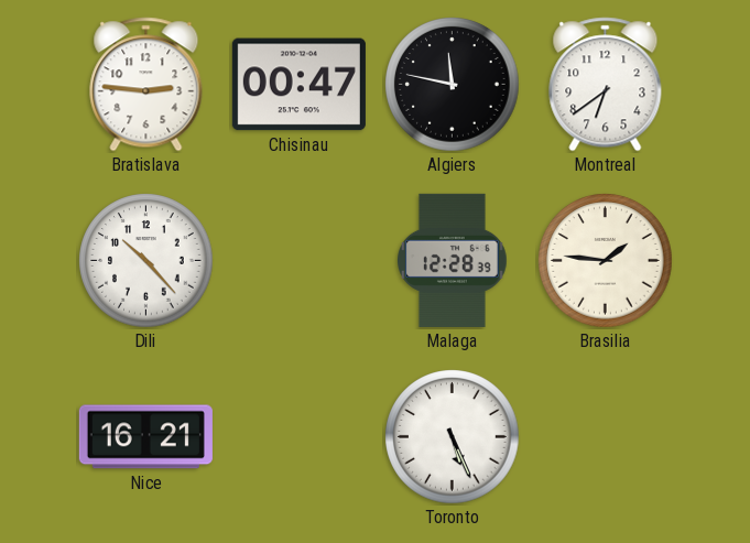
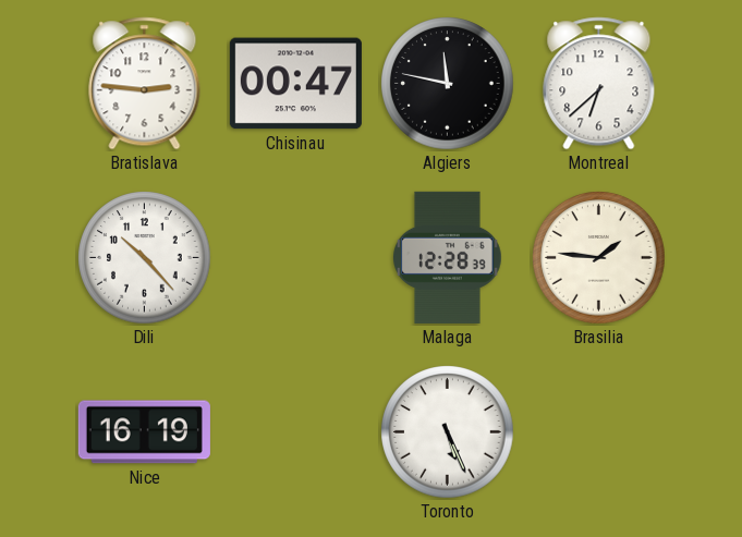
Montreal: 6:39 -> 6:38
Nice: 16:21 -> 16:19
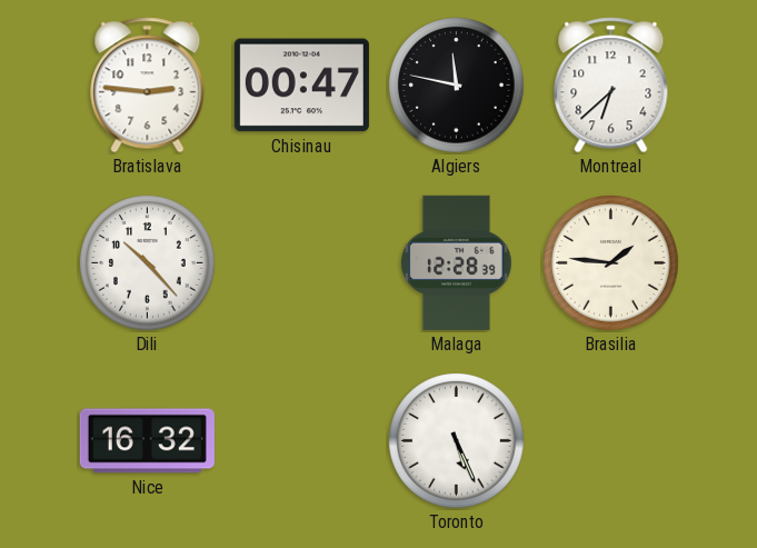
Nice: 16:19 -> 16:32
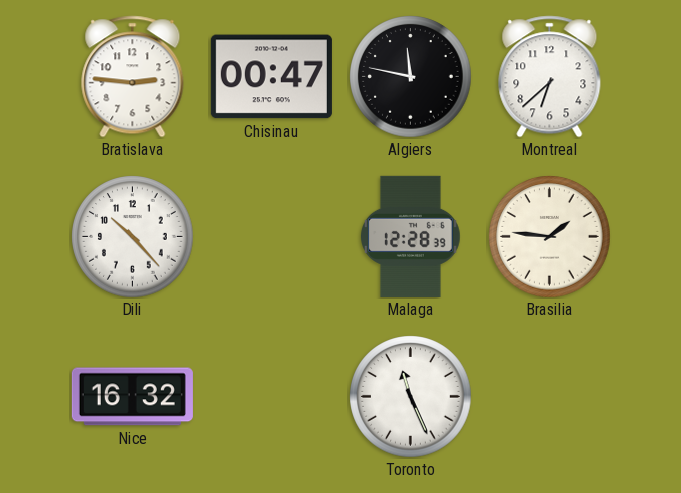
Toronto: 5:26 -> 11:26
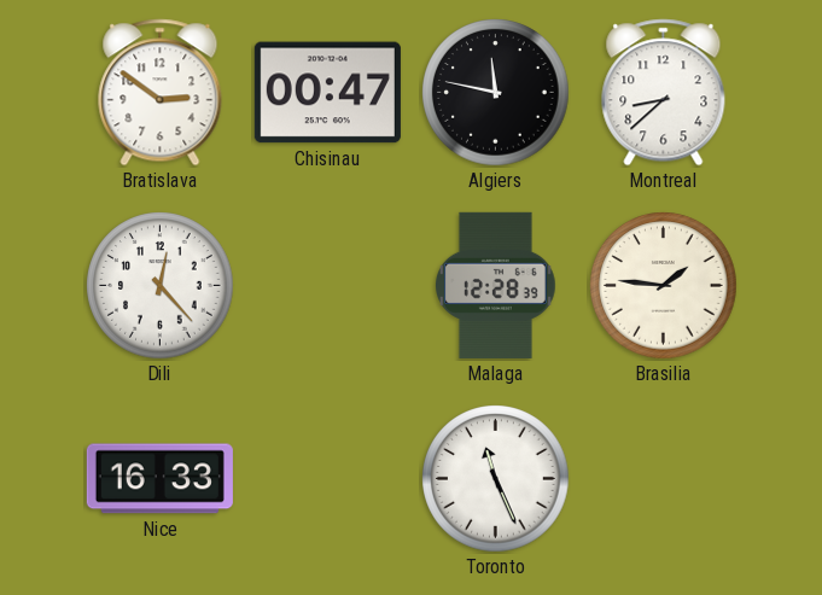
Bratislava: 2:46 -> 2:51
Montreal: 6:38 -> 8:38
Dili: 10:23 -> 12:23
Nice: 16:32 -> 16:33
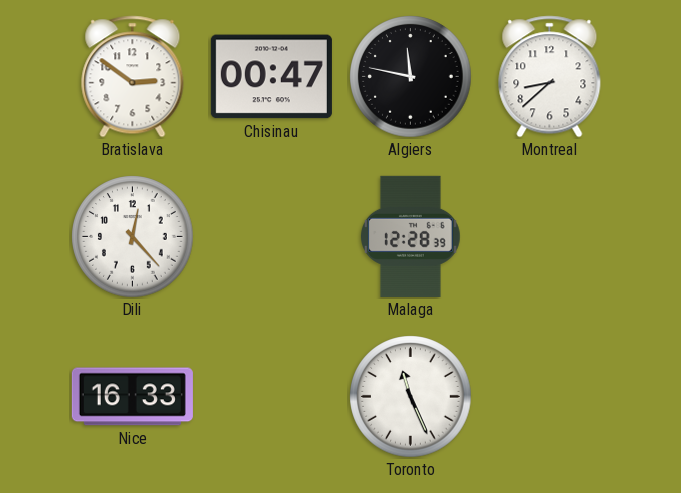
Brasilia: 1:46 -> none
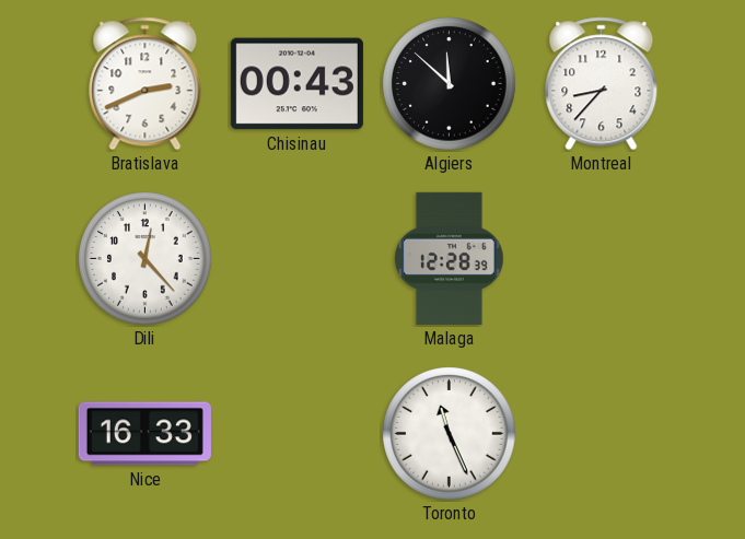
Bratislava: 2:51 -> 2:41
Chisinau: 00:47 -> 00:43
Algiers: 11:47 -> 11:52
Montreal: 8:38 -> 8:37
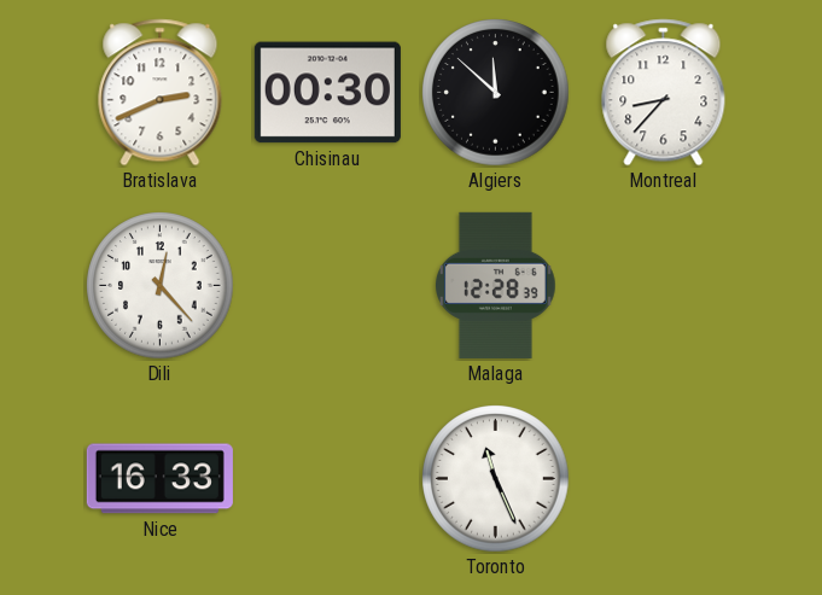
Chisinau: 00:43 -> 00:30
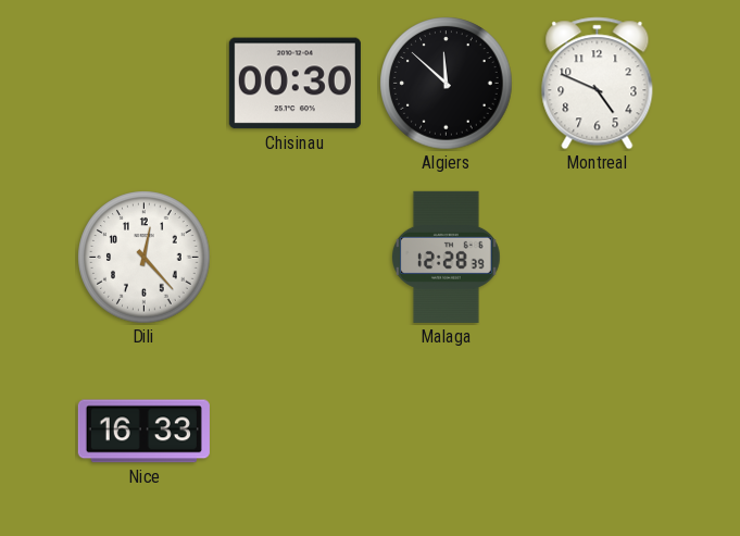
Bratislava: 2:41 -> none
Montreal: 8:37 -> 4:49
Toronto: 11:26 -> none
